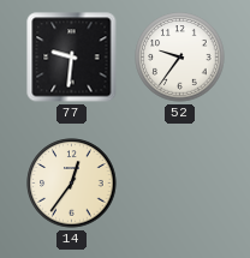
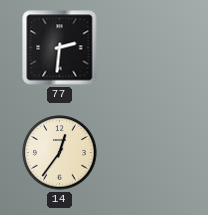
77: 9:31 -> 2:31
52: 9:36 -> none
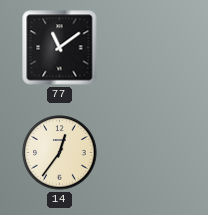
77: 2:31 -> 11:09
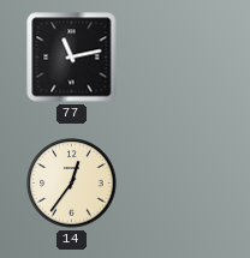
77: 11:09 -> 11:13
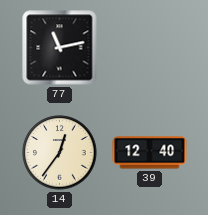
39: none -> 12:40
